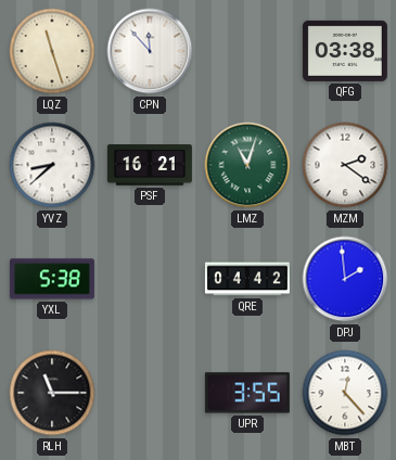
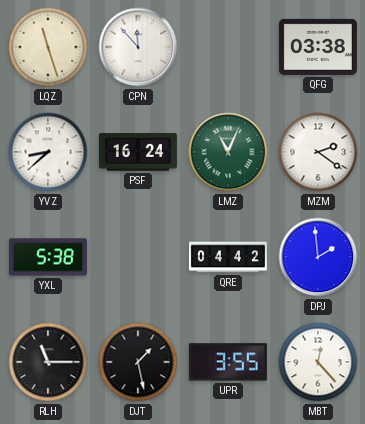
PSF: 16:21 -> 16:24
LMZ: 11:03 -> 11:04
DJT: none -> 1:28
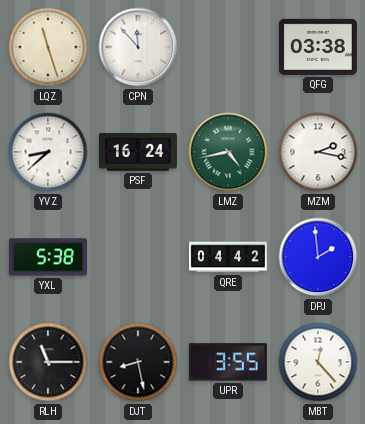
LMZ: 11:04 -> 4:43
MZM: 2:21 -> 2:17
DJT: 1:28 -> 8:28
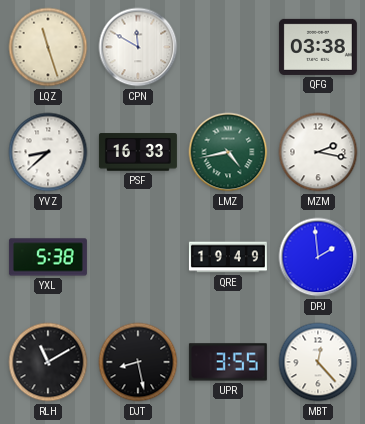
CPN: 11:53 -> 11:50
PSF: 16:24 -> 16:33
QRE: 04:42 -> 19:49
RLH: 11:15 -> 11:10
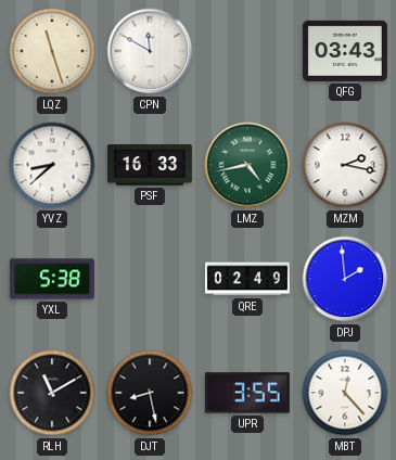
QFG: 03:38 -> 03:43
QRE: 19:49 -> 02:49
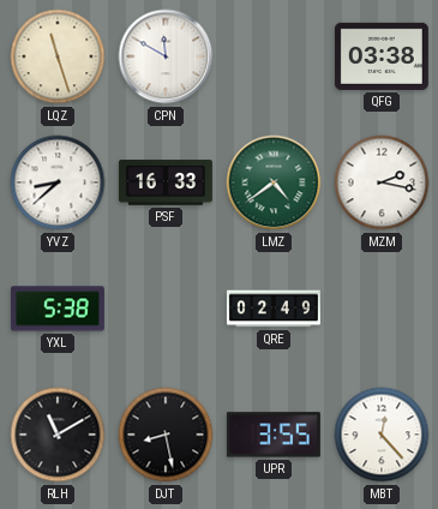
QFG: 03:43 -> 03:38
LMZ: 4:43 -> 4:39
DPJ: 1:59 -> none
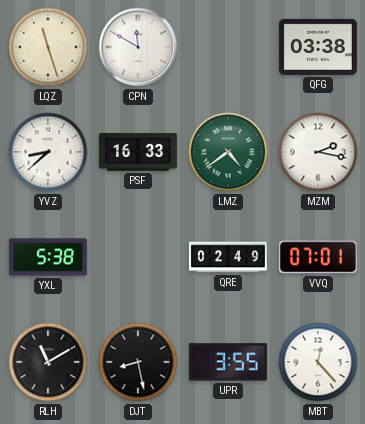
VVQ: none -> 07:01
